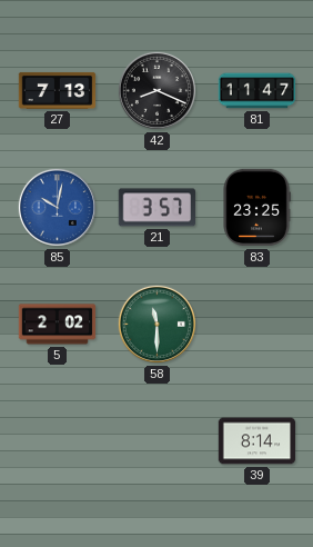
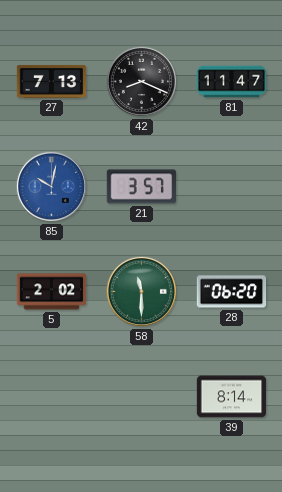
83: 23:25 -> none
28: none -> 06:20
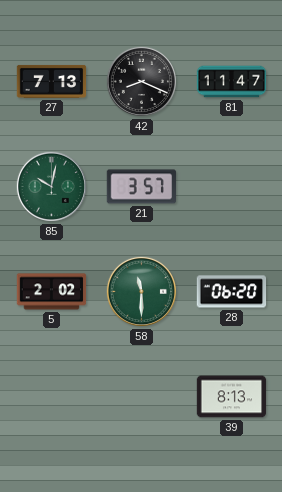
85 dial: blue -> green
39: 8:14 -> 8:13
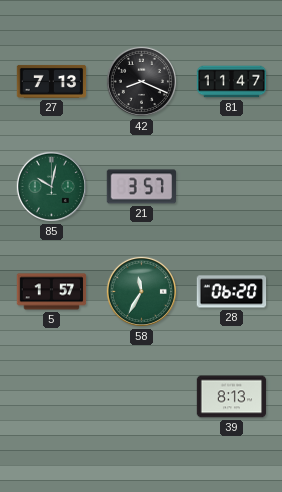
5: 2:02 -> 1:57
58: 11:30 -> 11:35
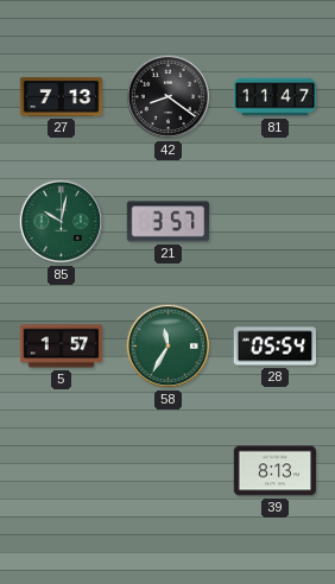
42: 8:19 -> 8:21
28: 06:20 -> 05:54
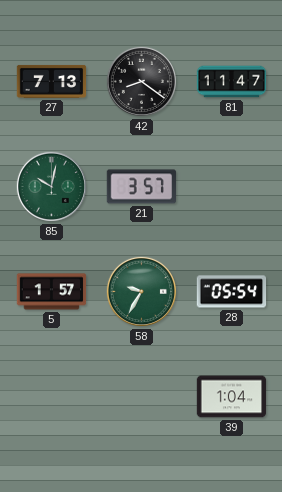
58: 11:35 -> 9:35
39: 8:13 -> 1:04
